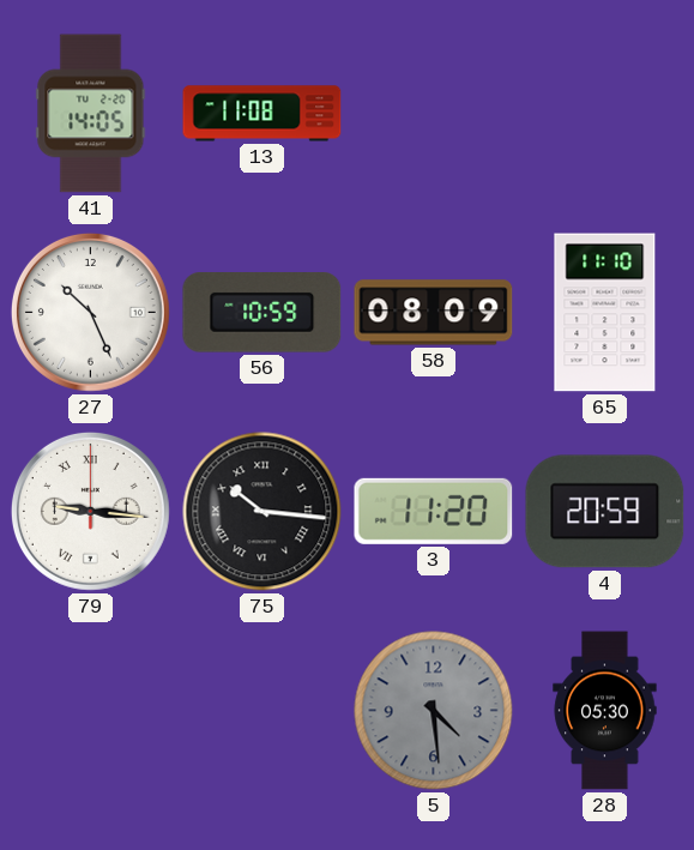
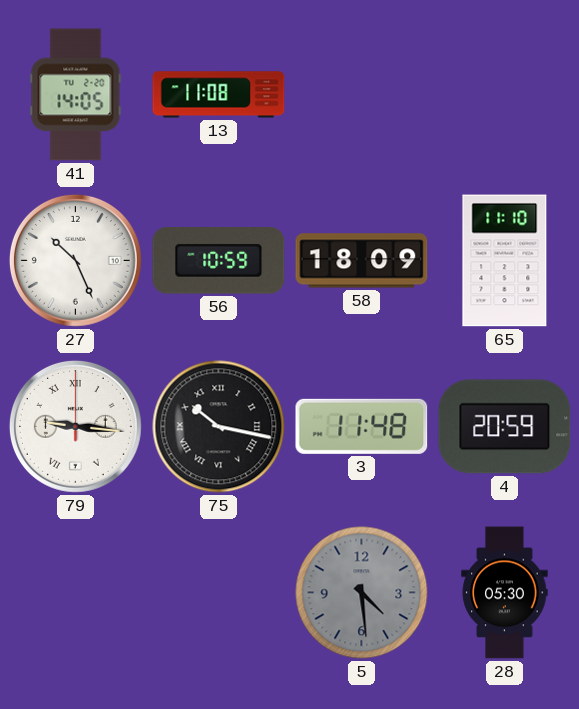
58: 08:09 -> 18:09
75: 10:16 -> 10:17
3: 11:20 -> 11:48
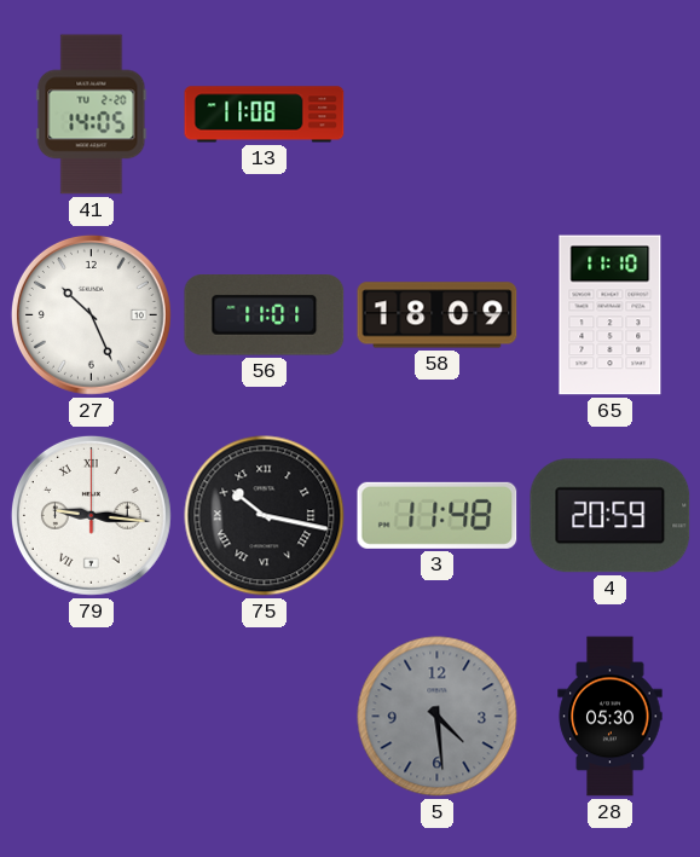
56: 10:59 -> 11:01
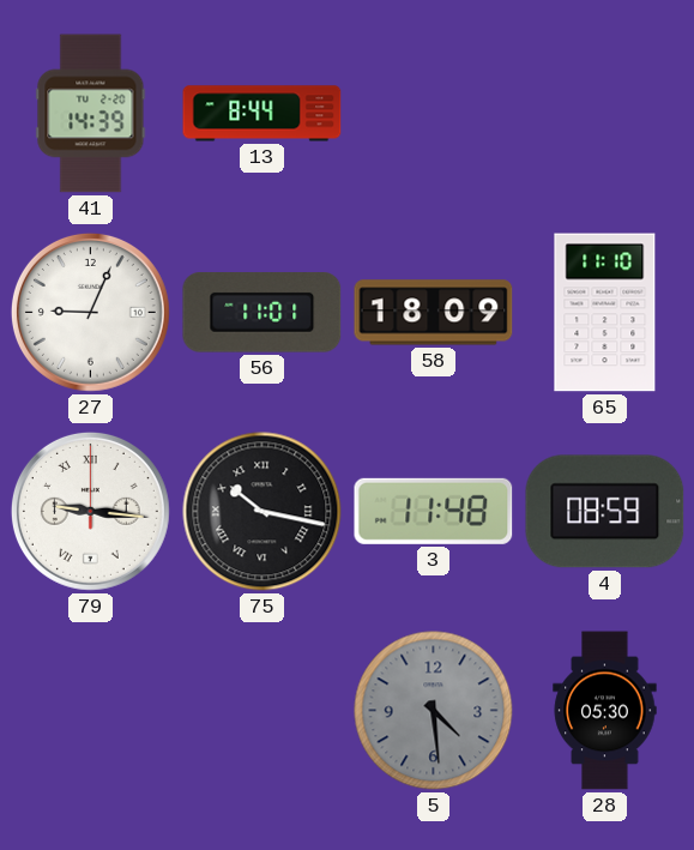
41: 14:05 -> 14:39
13: 11:08 -> 8:44
27: 10:26 -> 9:04
4: 20:59 -> 08:59
